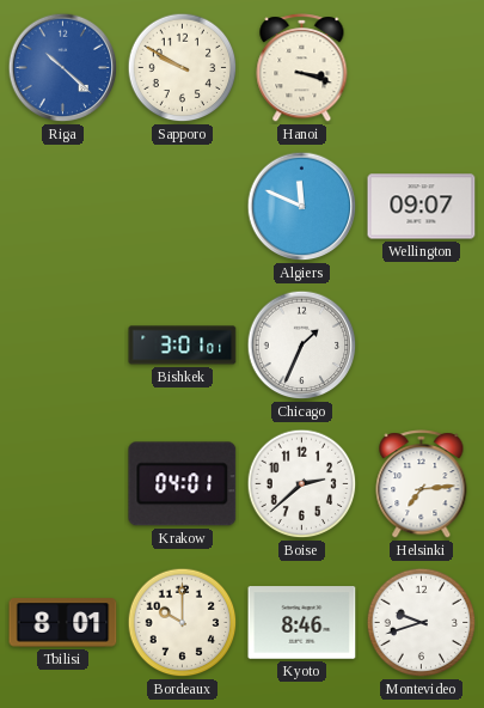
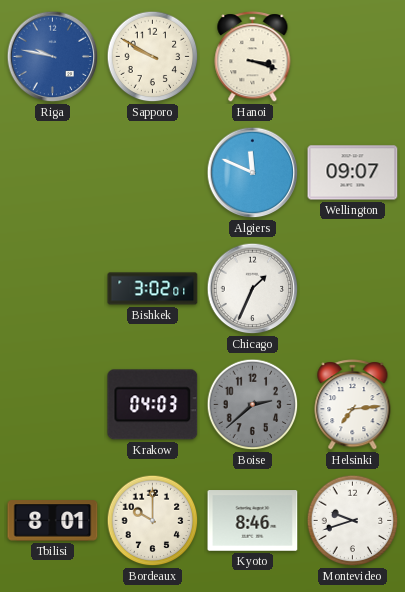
Riga: 10:22 -> 9:47
Bishkek: 3:01 -> 3:02
Krakow: 04:01 -> 04:03
Boise dial: white -> grey
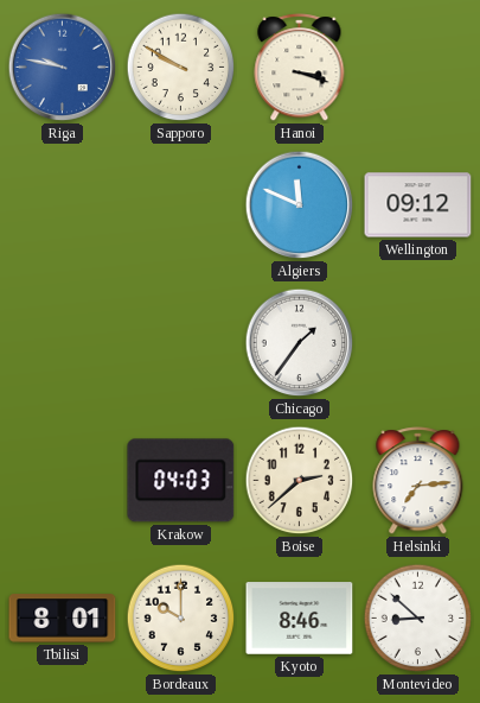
Wellington: 09:07 -> 09:12
Bishkek: 3:02 -> none
Chicago: 1:34 -> 1:36
Boise dial: grey -> cream
Montevideo: 9:42 -> 8:52
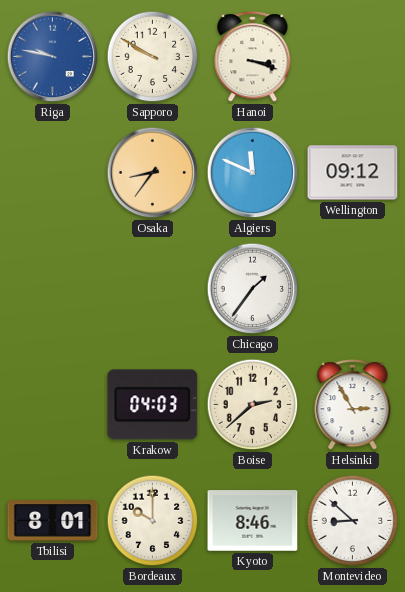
Osaka: none -> 8:36
Helsinki: 7:14 -> 2:55
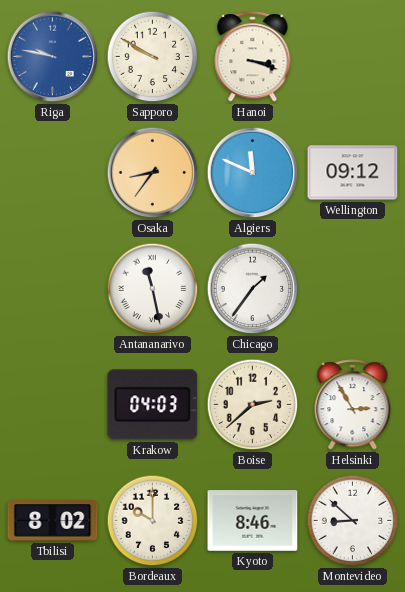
Antananarivo: none -> 11:28
Tbilisi: 8:01 -> 8:02
